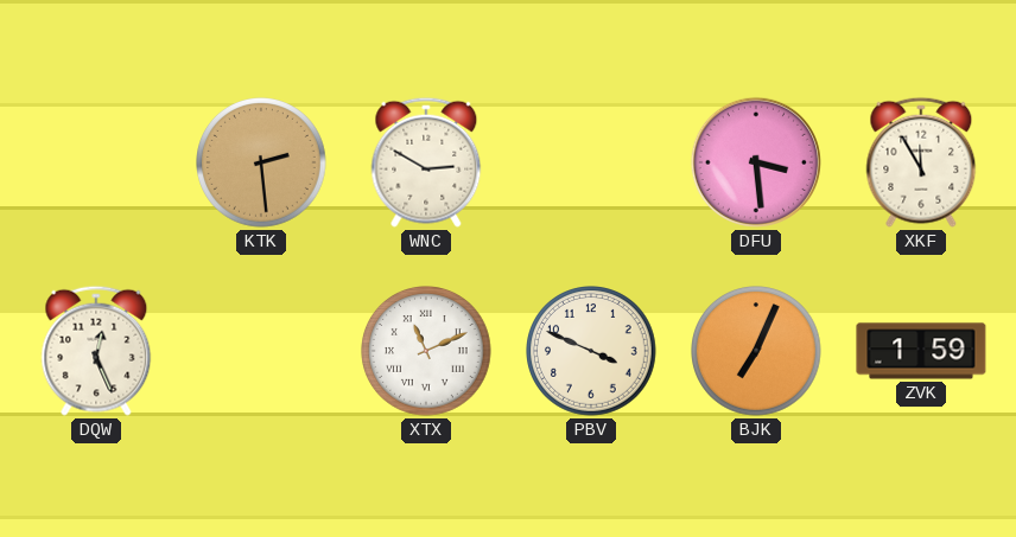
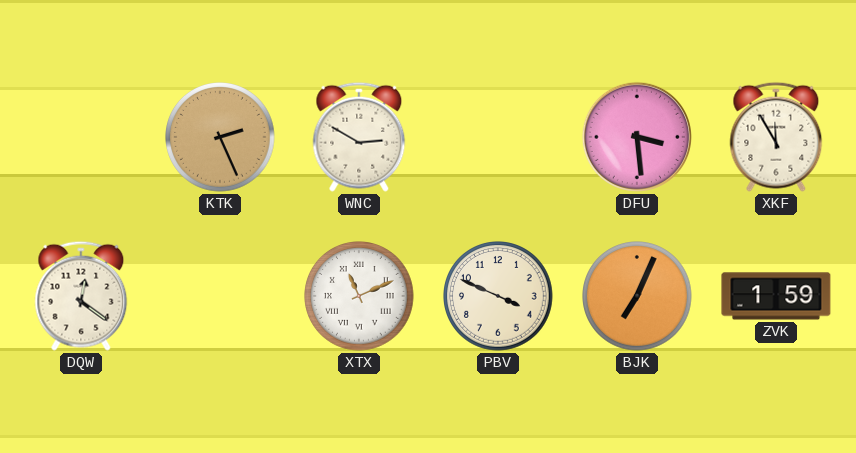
KTK: 2:29 -> 2:26
DQW: 12:26 -> 12:21
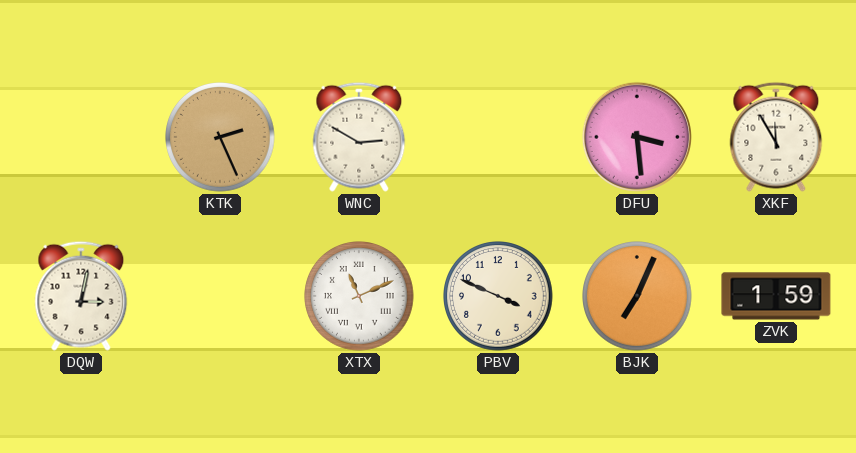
DQW: 12:21 -> 3:02
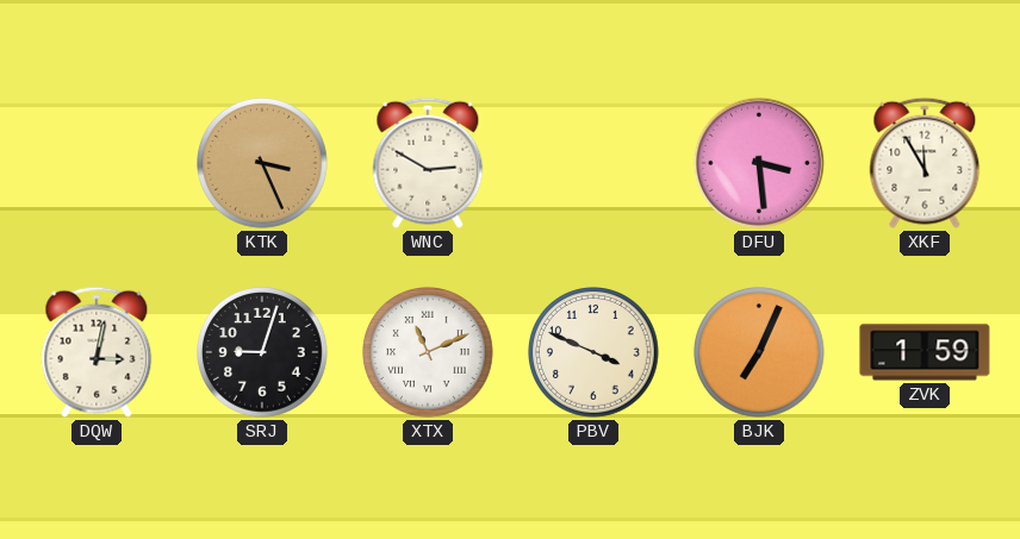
KTK: 2:26 -> 3:26
SRJ: none -> 9:03
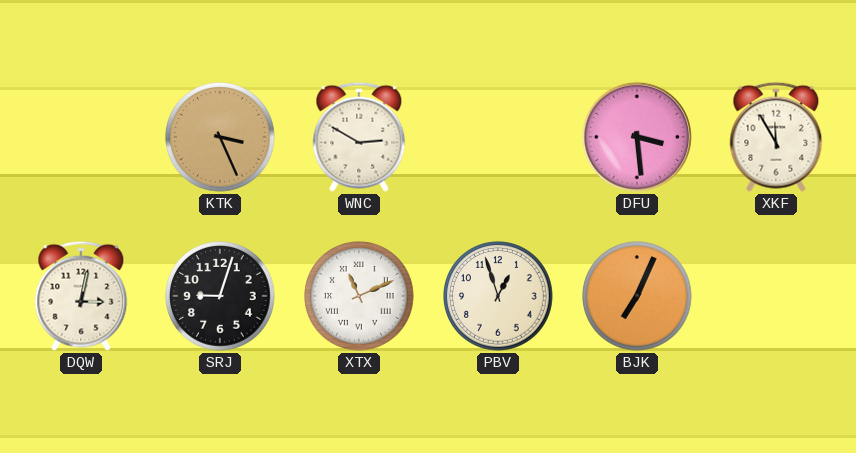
PBV: 3:49 -> 12:57
ZVK: 1:59 -> none
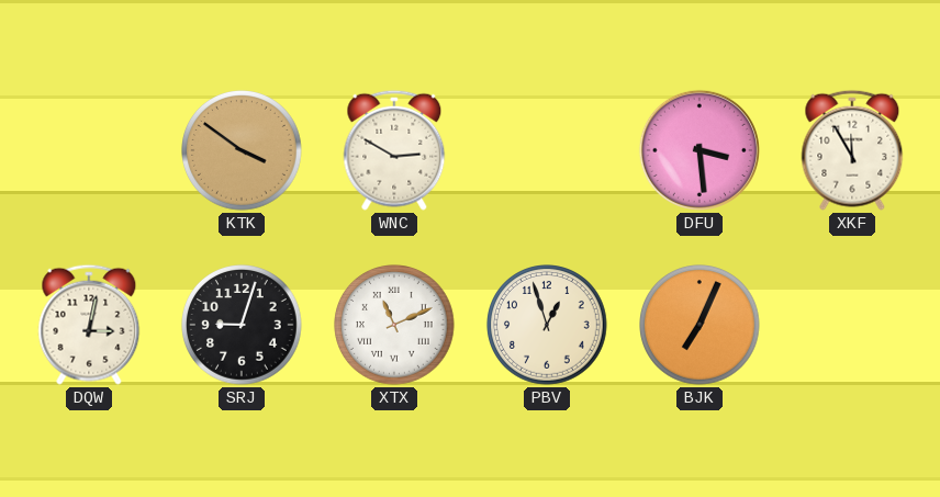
KTK: 3:26 -> 3:51
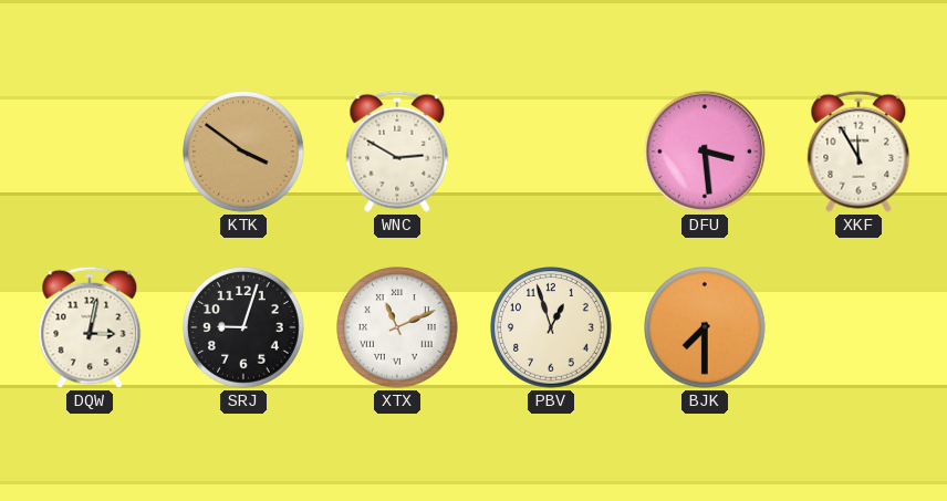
BJK: 7:04 -> 7:30
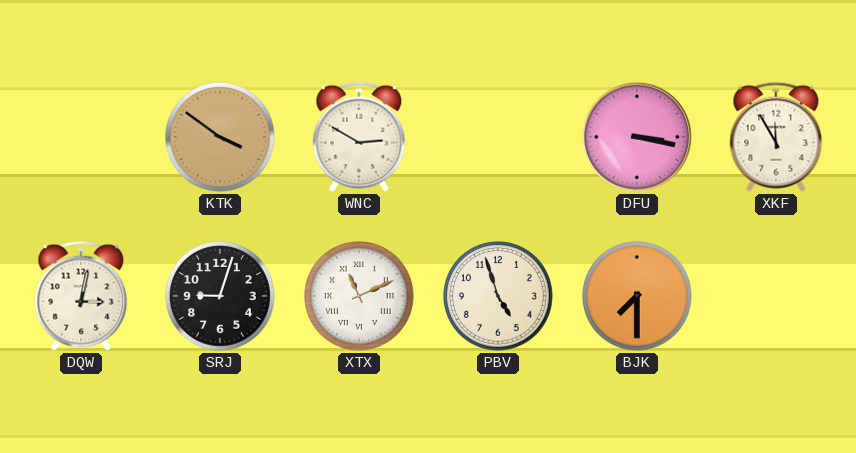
DFU: 3:29 -> 3:17
PBV: 12:57 -> 4:57
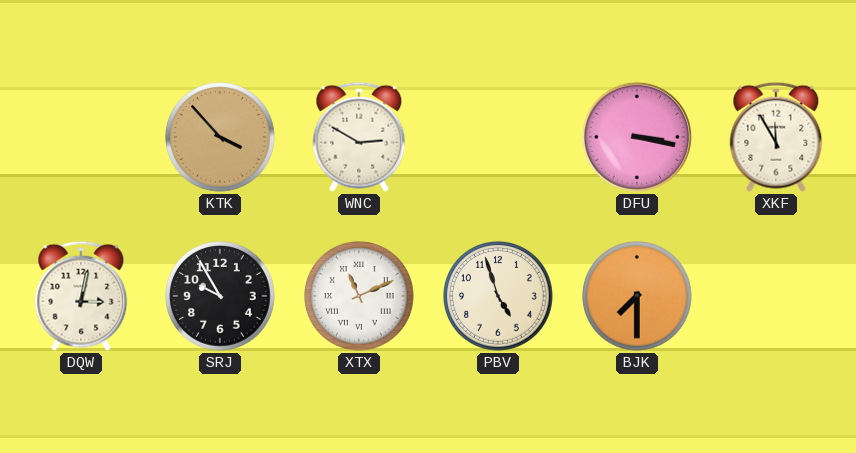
KTK: 3:51 -> 3:53
SRJ: 9:03 -> 9:55
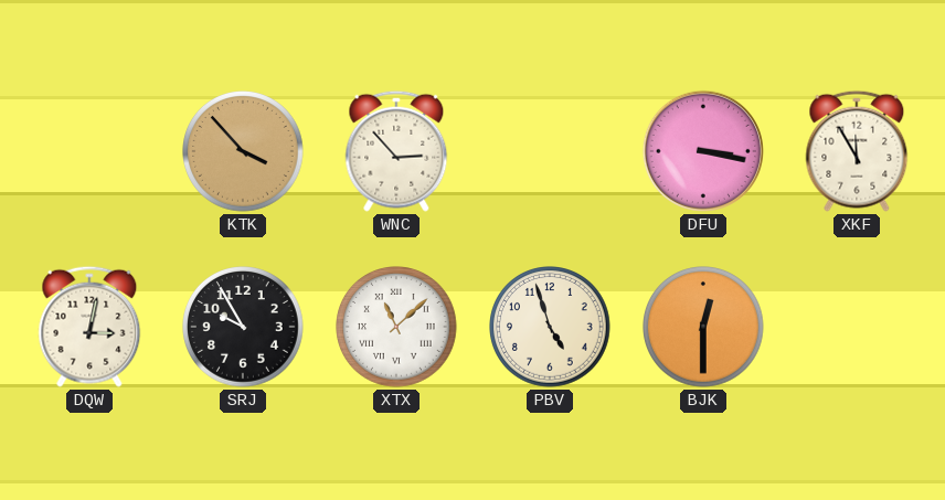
WNC: 2:50 -> 2:53
XTX: 11:11 -> 11:08
BJK: 7:30 -> 12:30
